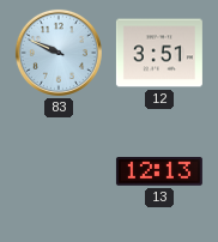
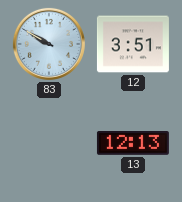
83: 9:49 -> 9:50
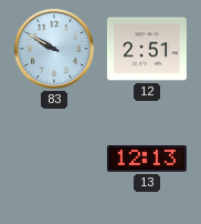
12: 3:51 -> 2:51
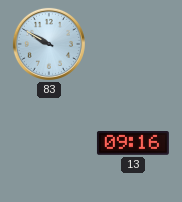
12: 2:51 -> none
13: 12:13 -> 09:16
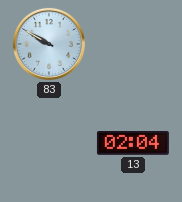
13: 09:16 -> 02:04
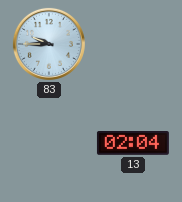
83: 9:50 -> 9:45
